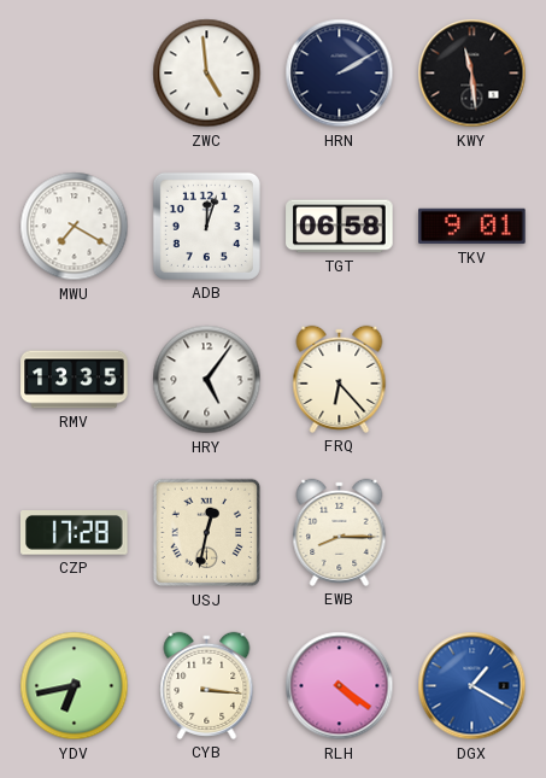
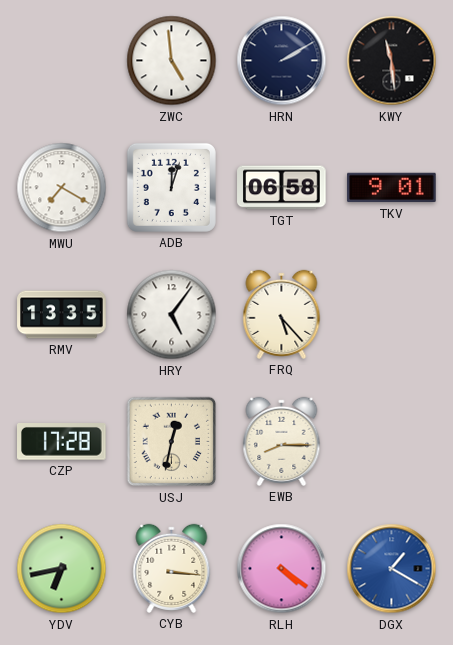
FRQ: 6:23 -> 5:23
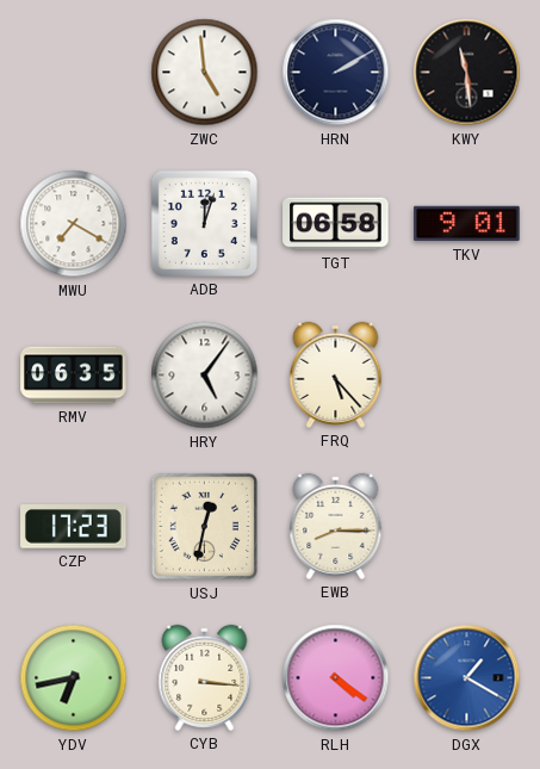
RMV: 13:35 -> 06:35
CZP: 17:28 -> 17:23
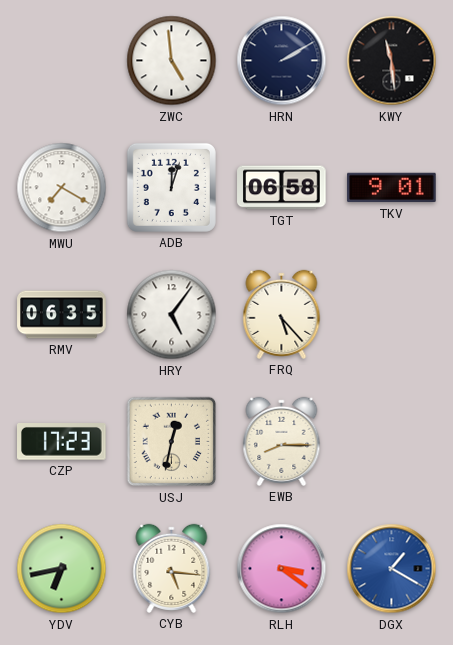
CYB: 3:16 -> 5:16
RLH: 4:21 -> 3:21
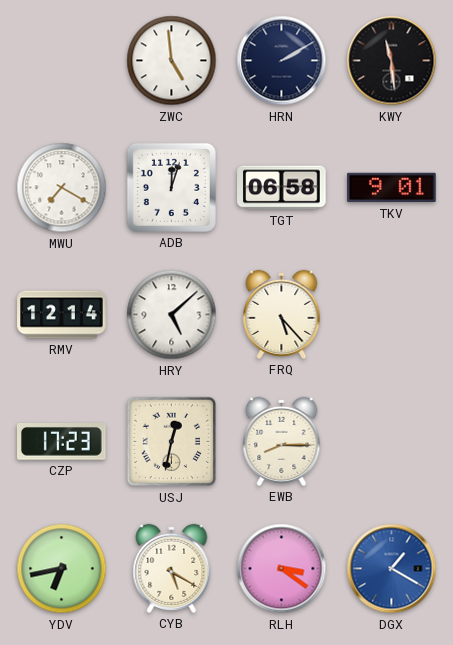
RMV: 06:35 -> 12:14
HRY: 5:06 -> 5:08
CYB: 5:16 -> 5:20
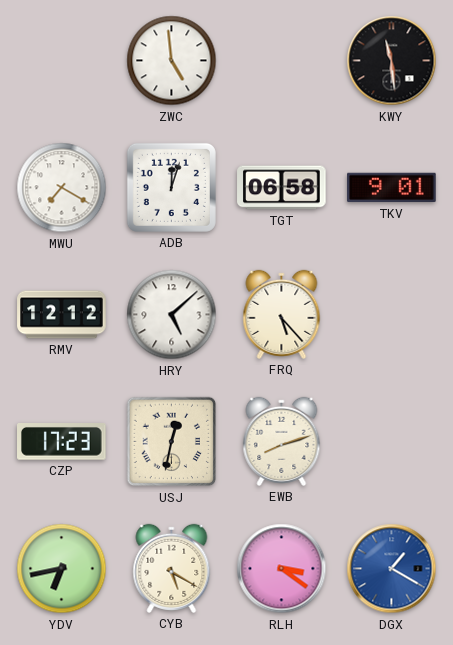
HRN: 2:10 -> none
RMV: 12:14 -> 12:12
EWB: 8:15 -> 8:12
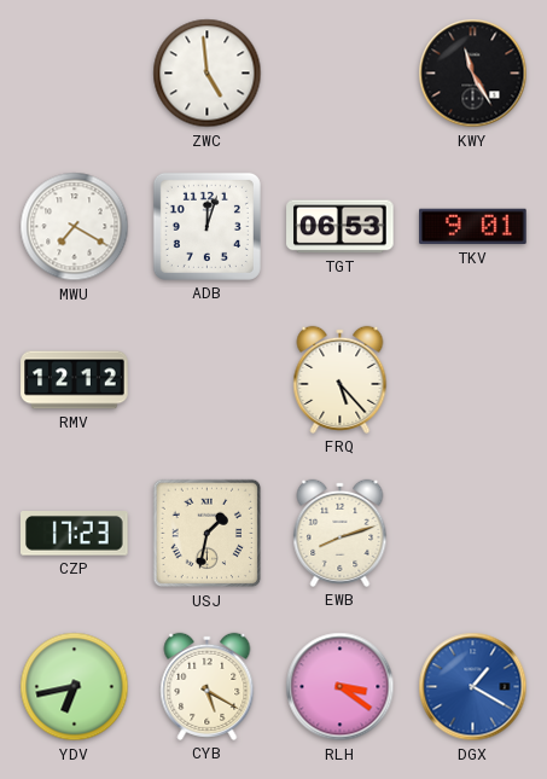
KWY: 11:29 -> 11:25
TGT: 06:58 -> 06:53
HRY: 5:08 -> none
USJ: 12:32 -> 1:32
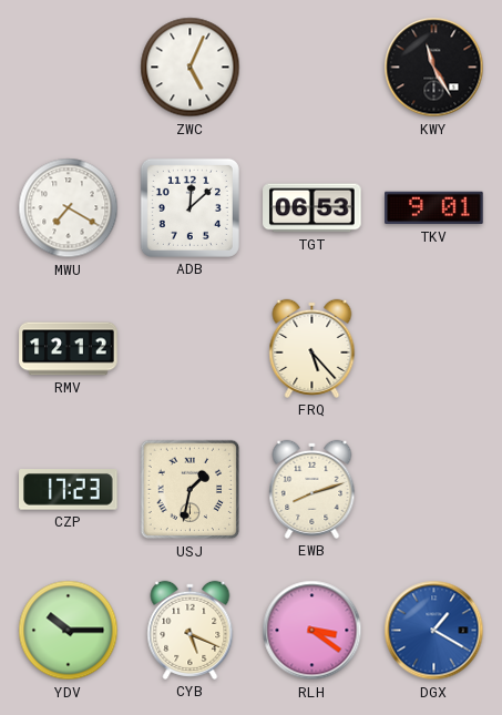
ZWC: 4:59 -> 5:04
ADB: 12:03 -> 12:08
YDV: 6:43 -> 10:15
CYB: 5:20 -> 5:19
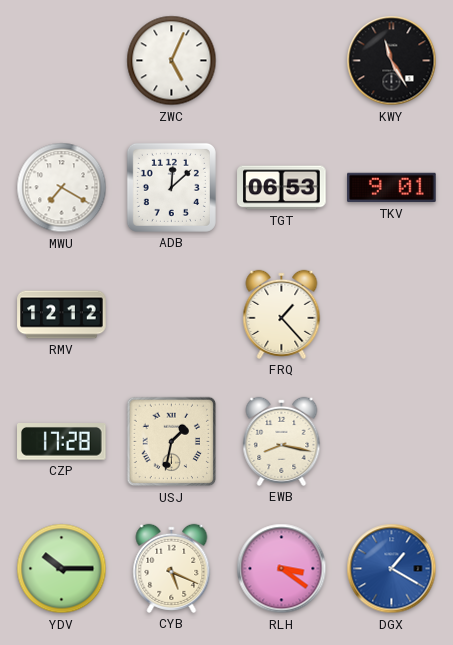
FRQ: 5:23 -> 1:23
CZP: 17:23 -> 17:28
EWB: 8:12 -> 8:17
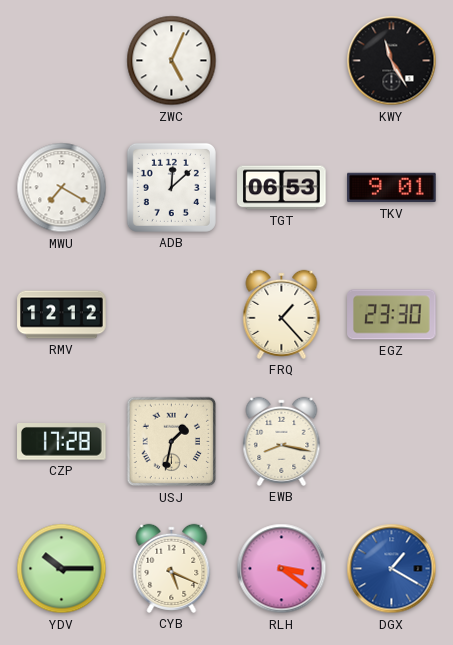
EGZ: none -> 23:30
